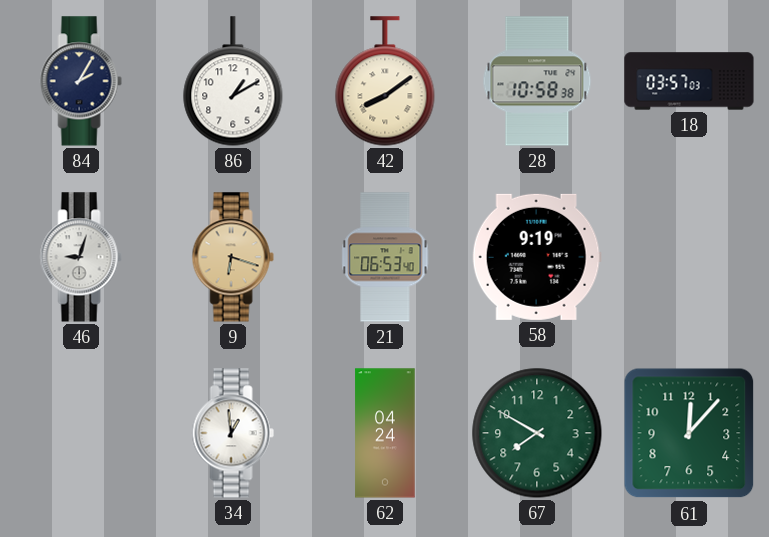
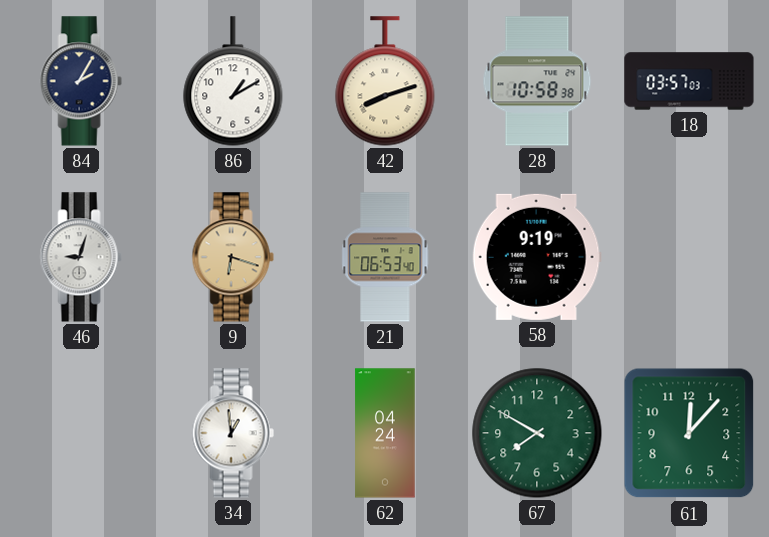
42: 8:09 -> 8:12
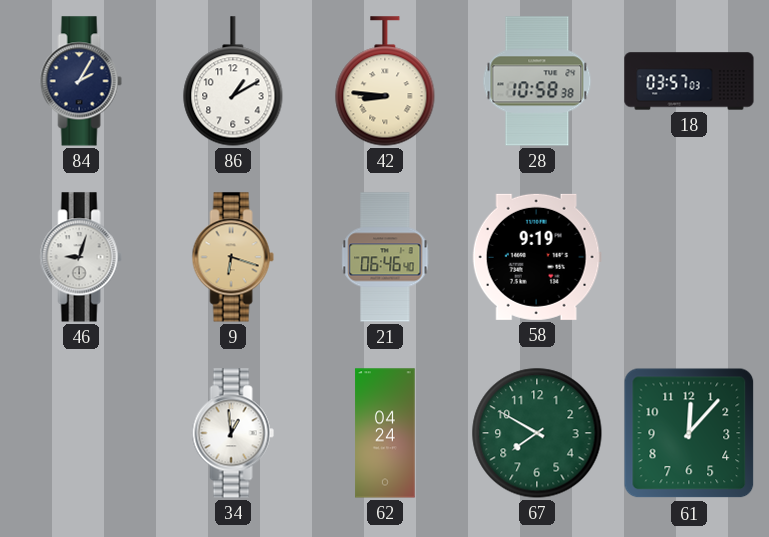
42: 8:12 -> 8:46
21: 06:53 -> 06:46
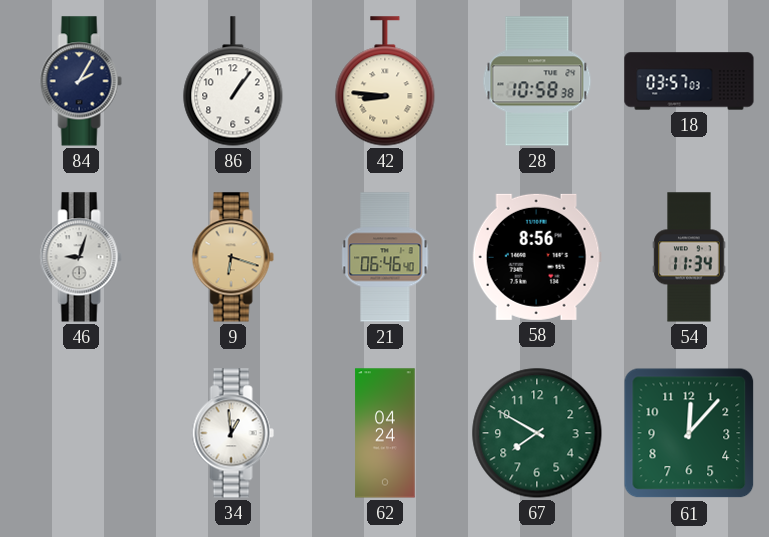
86: 1:10 -> 1:06
58: 9:19 -> 8:56
54: none -> 11:34
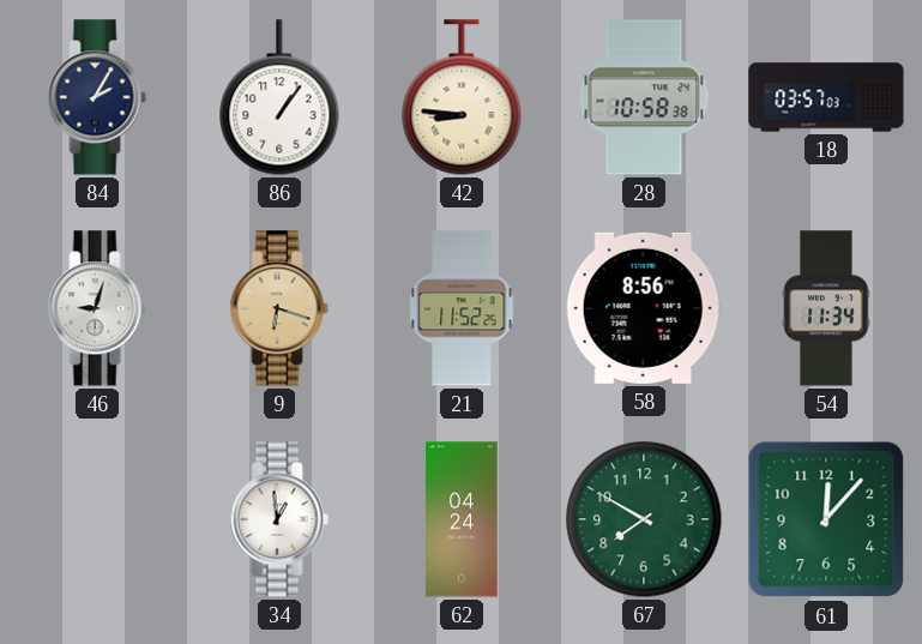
21: 06:46 -> 11:52
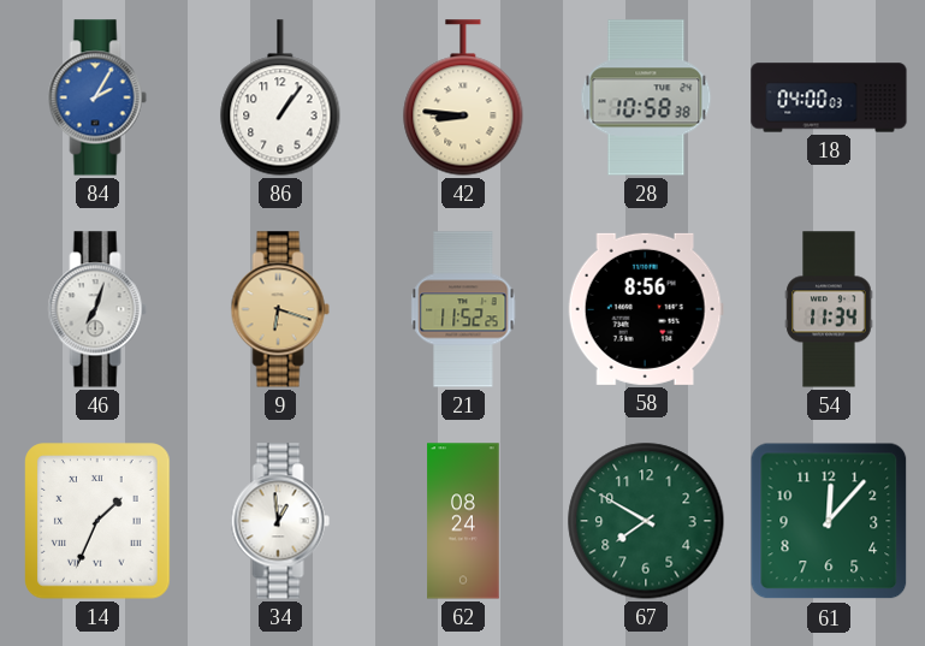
84 dial: navy -> blue
18: 03:57 -> 04:00
46: 9:03 -> 7:03
14: none -> 1:34
62: 04:24 -> 08:24
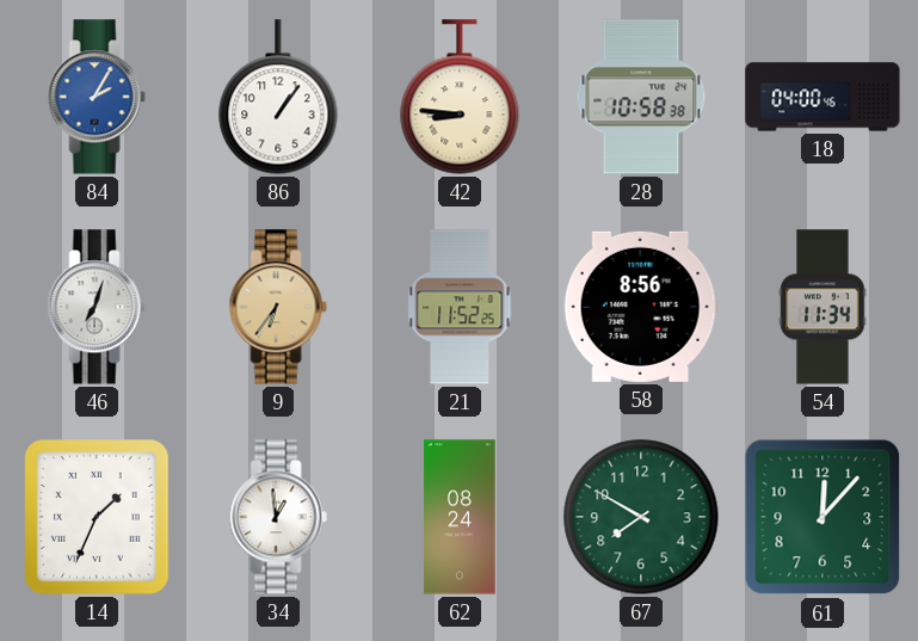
18: 04:00:03 -> 04:00:46
9: 6:18 -> 6:36
